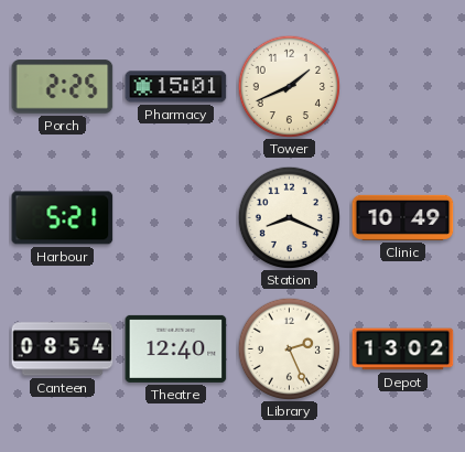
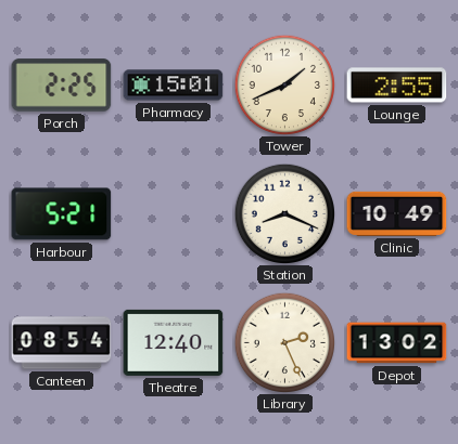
Lounge: none -> 2:55
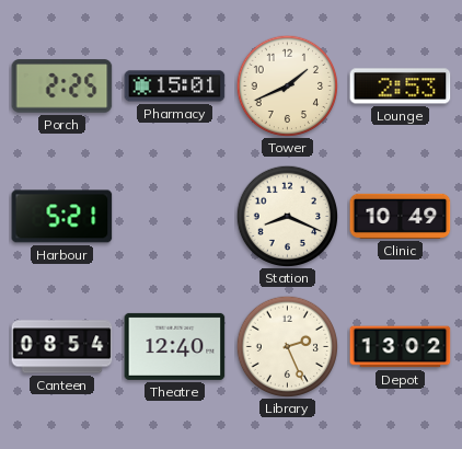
Lounge: 2:55 -> 2:53
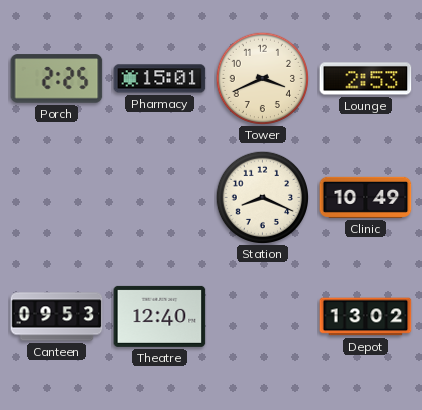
Tower: 1:41 -> 3:41
Harbour: 5:21 -> none
Canteen: 08:54 -> 09:53
Library: 2:26 -> none
